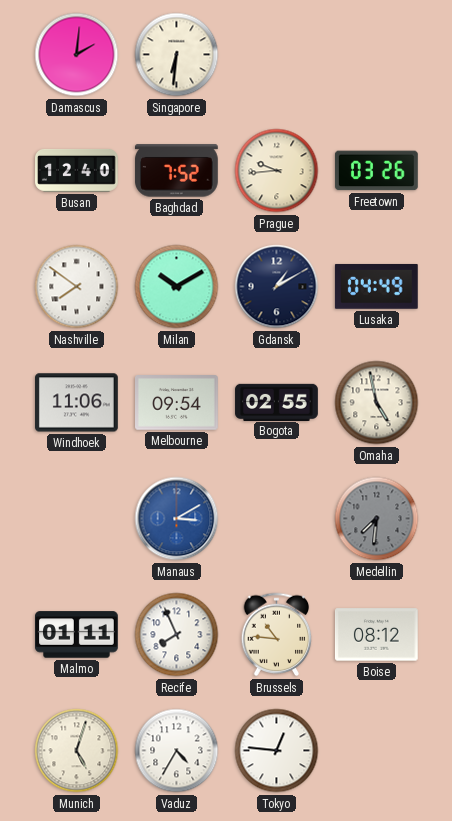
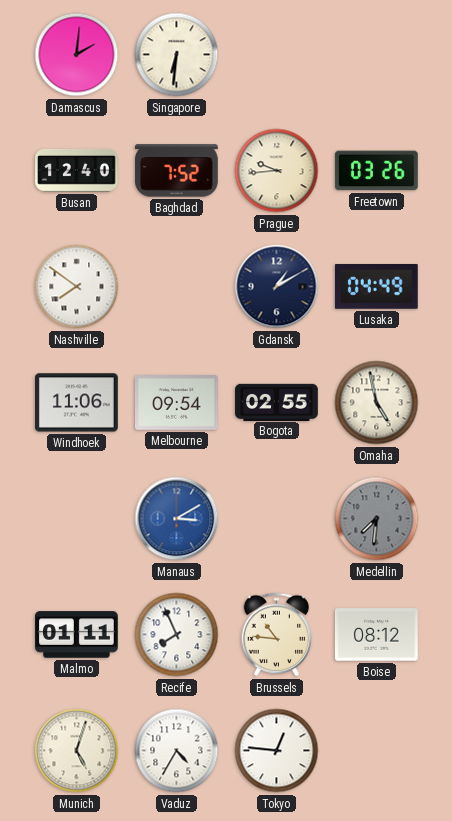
Milan: 10:10 -> none
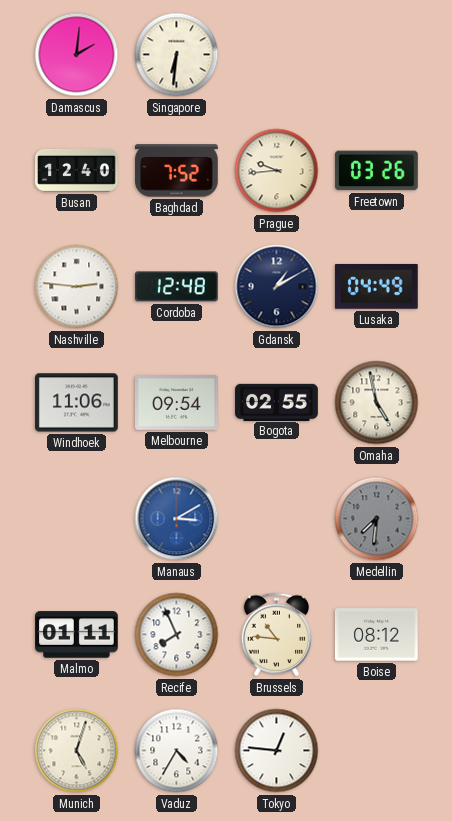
Nashville: 7:51 -> 2:46
Cordoba: none -> 12:48
